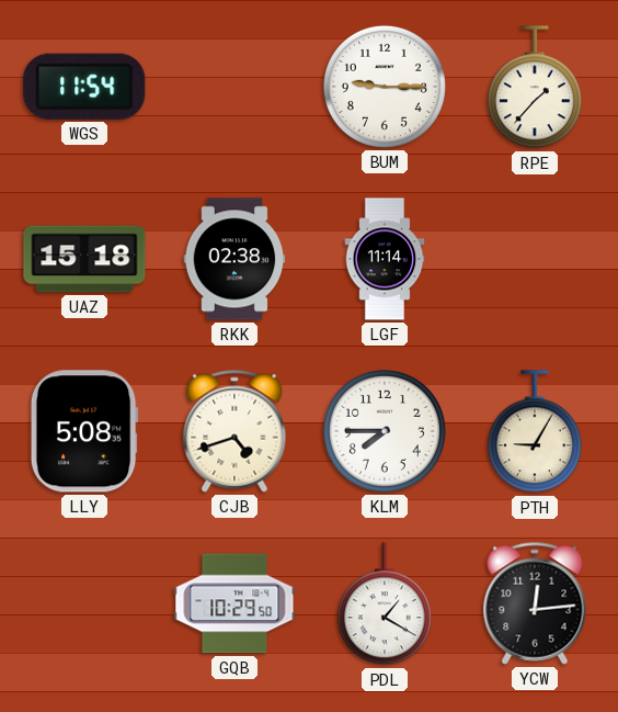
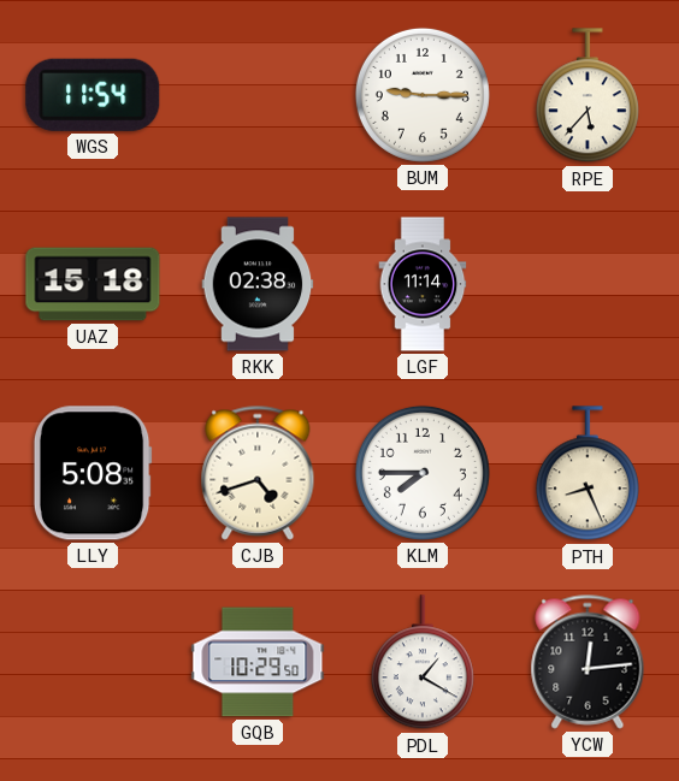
RPE: 1:37 -> 5:37
PTH: 9:05 -> 8:26
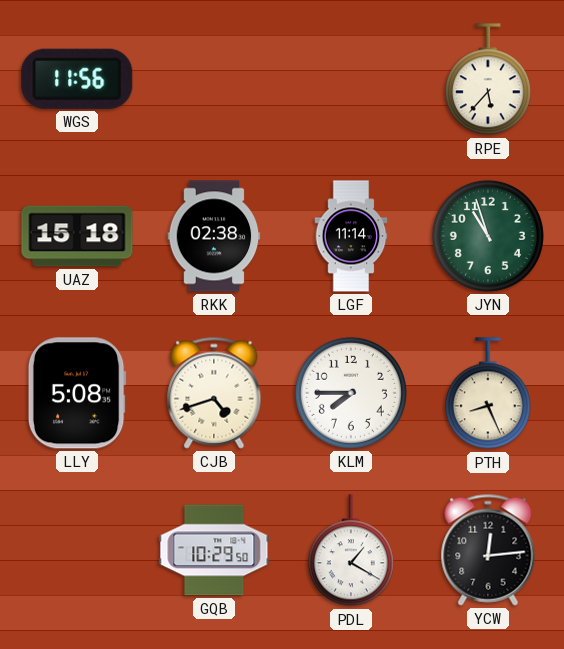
WGS: 11:54 -> 11:56
BUM: 9:15 -> none
JYN: none -> 10:57
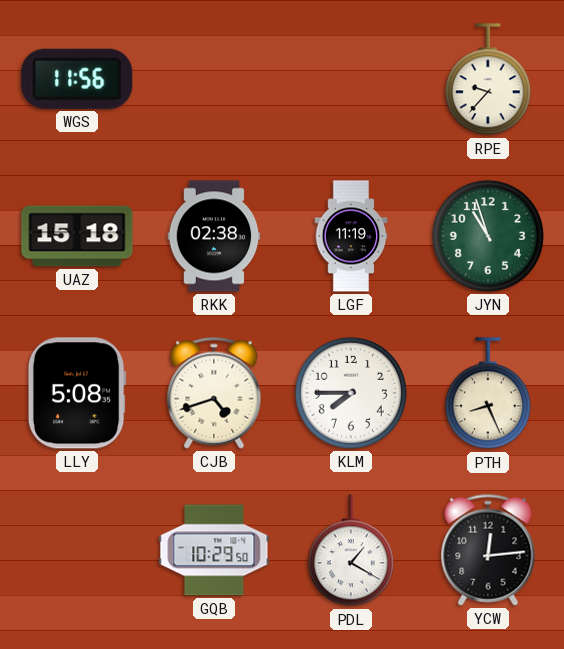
RPE: 5:37 -> 9:37
LGF: 11:14 -> 11:19
